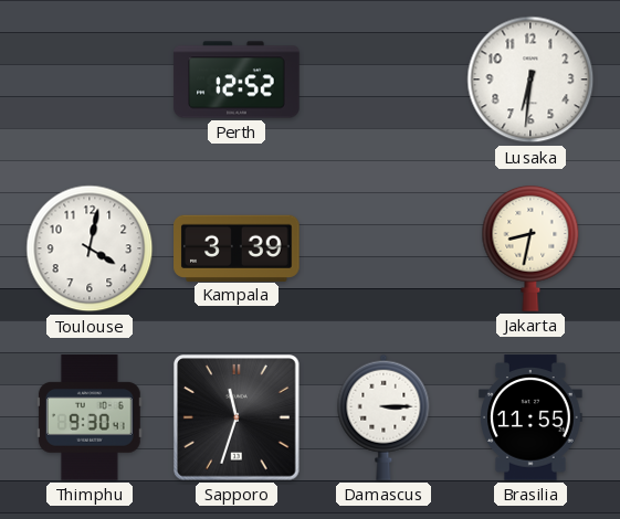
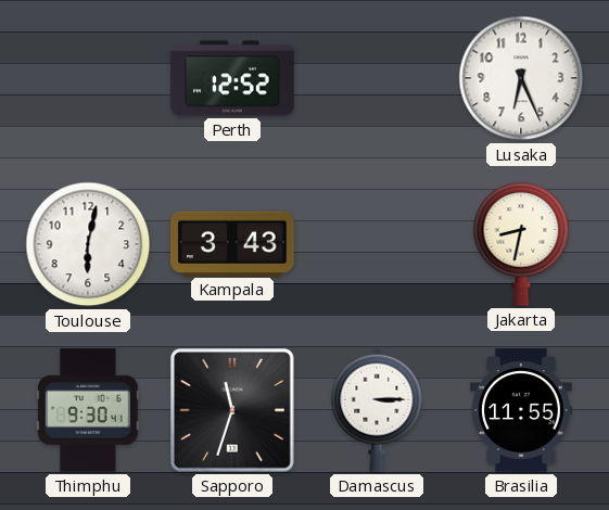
Lusaka: 6:31 -> 6:26
Toulouse: 4:02 -> 6:02
Kampala: 3:39 -> 3:43
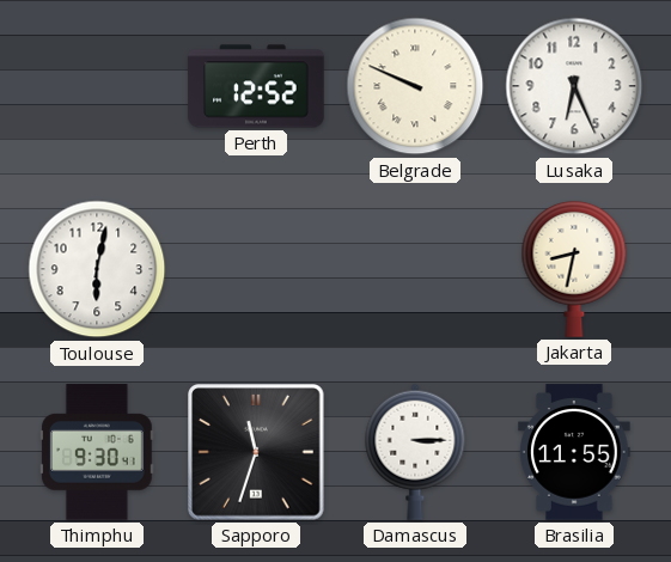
Belgrade: none -> 9:49
Kampala: 3:43 -> none
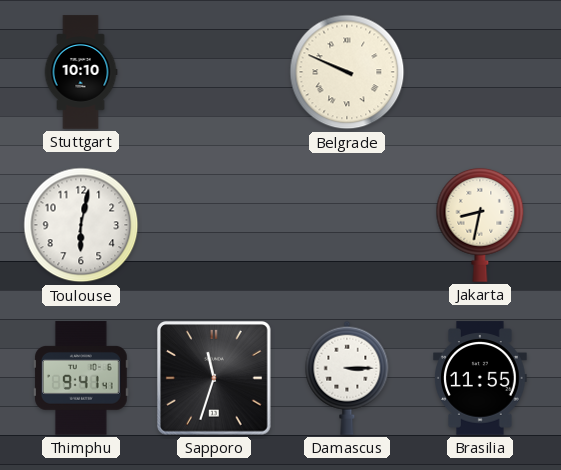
Stuttgart: none -> 10:10
Perth: 12:52 -> none
Lusaka: 6:26 -> none
Thimphu: 9:30 -> 9:41
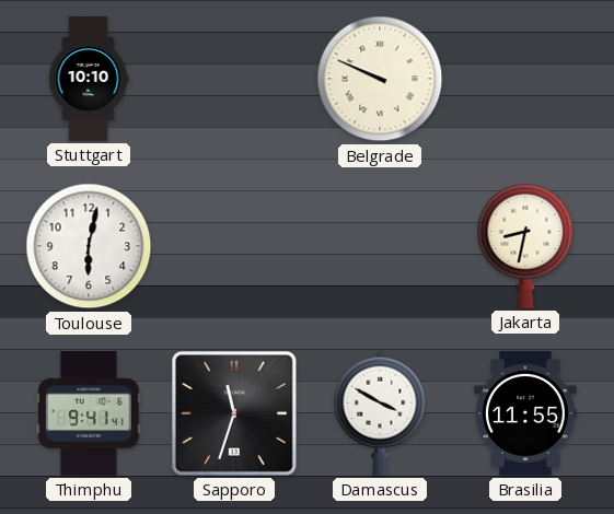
Damascus: 3:15 -> 3:50
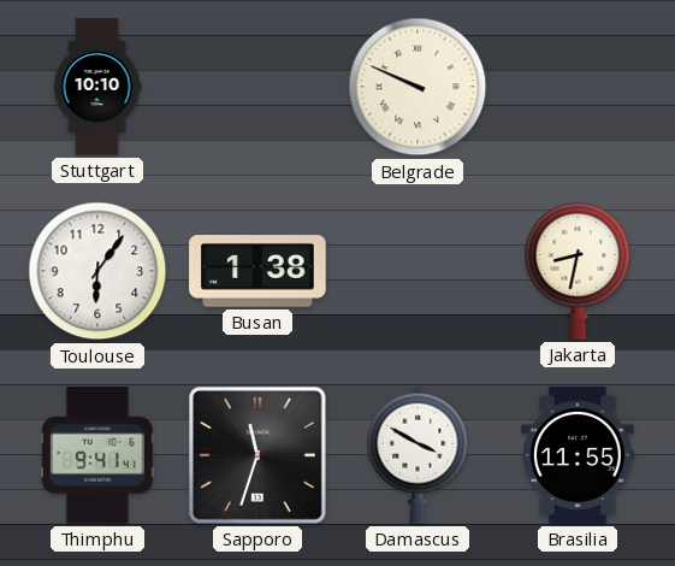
Toulouse: 6:02 -> 6:06
Busan: none -> 1:38
